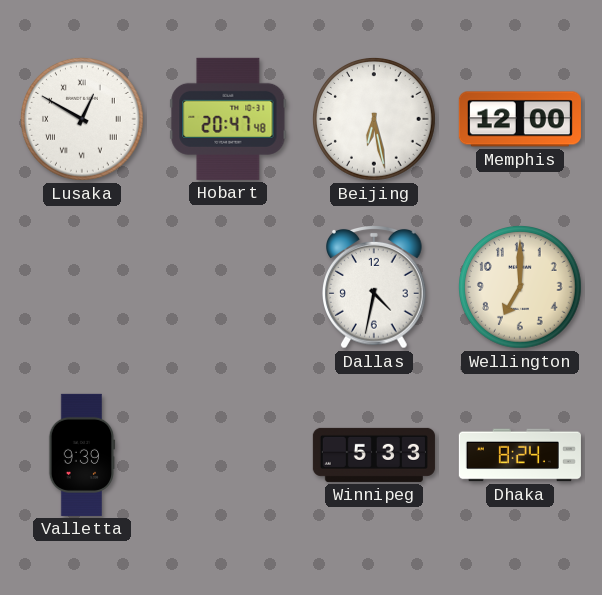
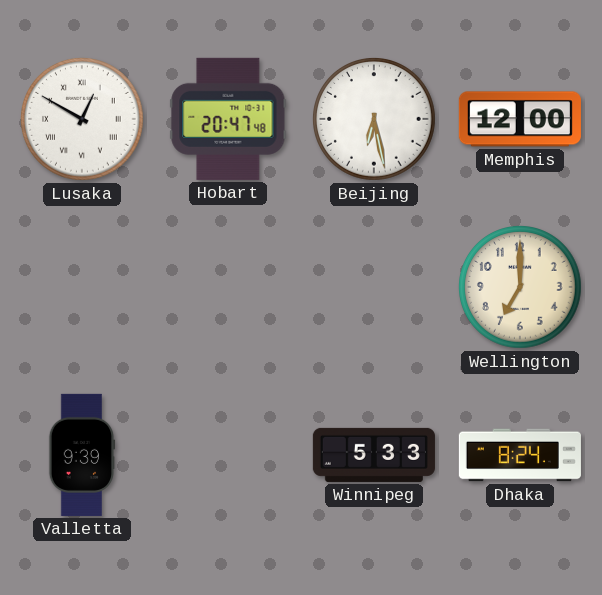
Dallas: 4:32 -> none
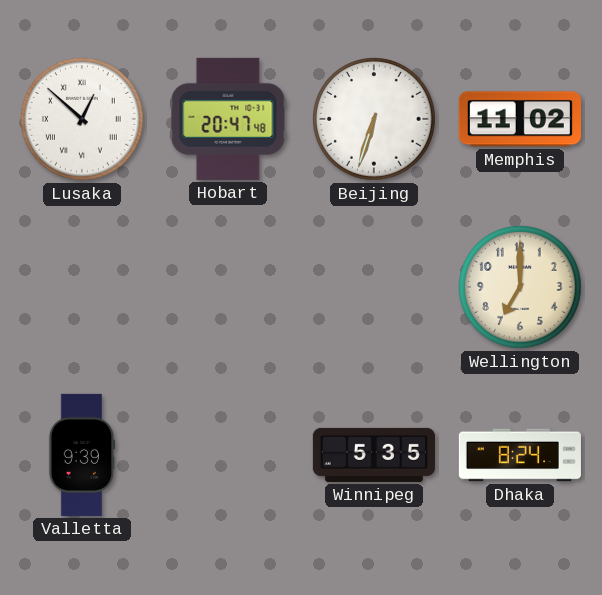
Lusaka: 12:50 -> 12:52
Beijing: 6:28 -> 6:33
Memphis: 12:00 -> 11:02
Winnipeg: 5:33 -> 5:35
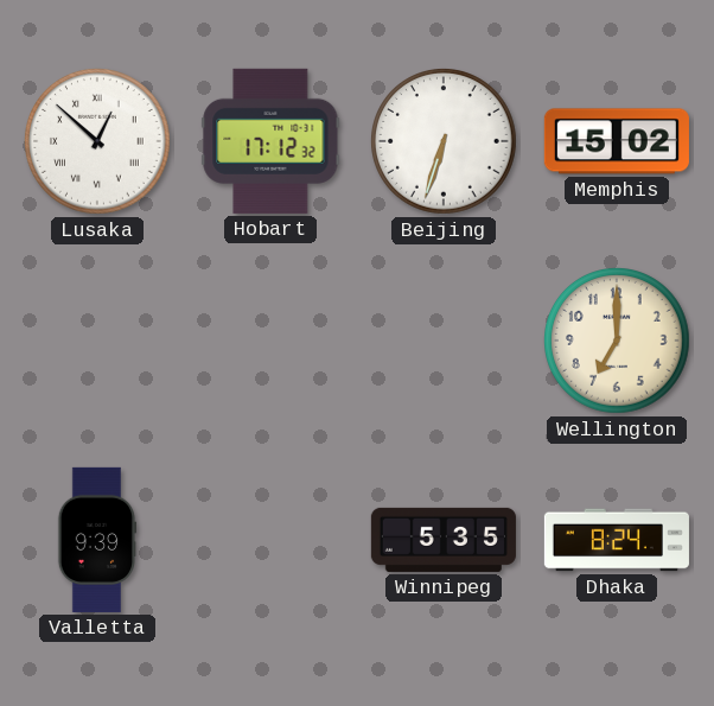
Hobart: 20:47 -> 17:12
Memphis: 11:02 -> 15:02
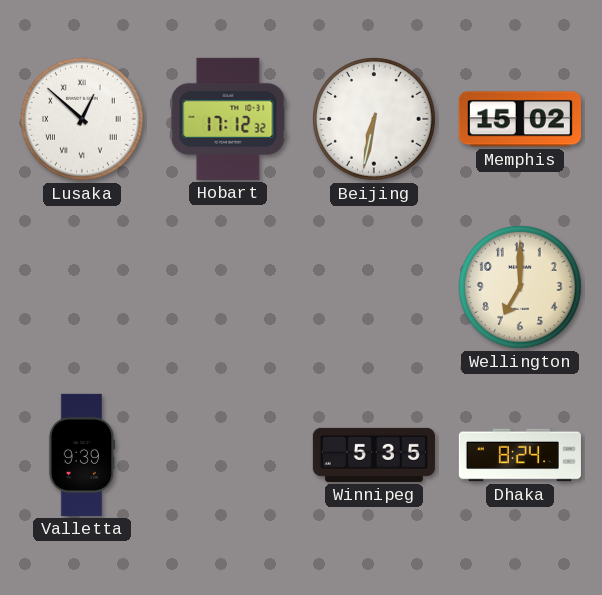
Beijing: 6:33 -> 6:32
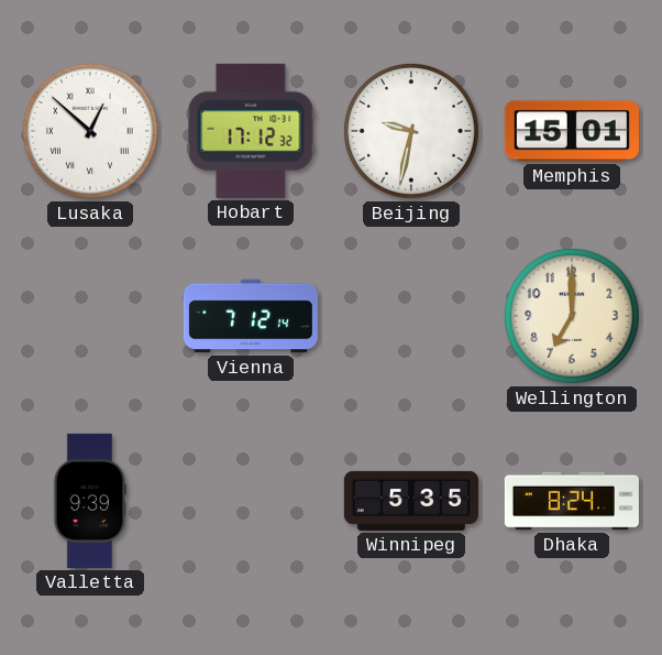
Beijing: 6:32 -> 9:32
Memphis: 15:02 -> 15:01
Vienna: none -> 7:12
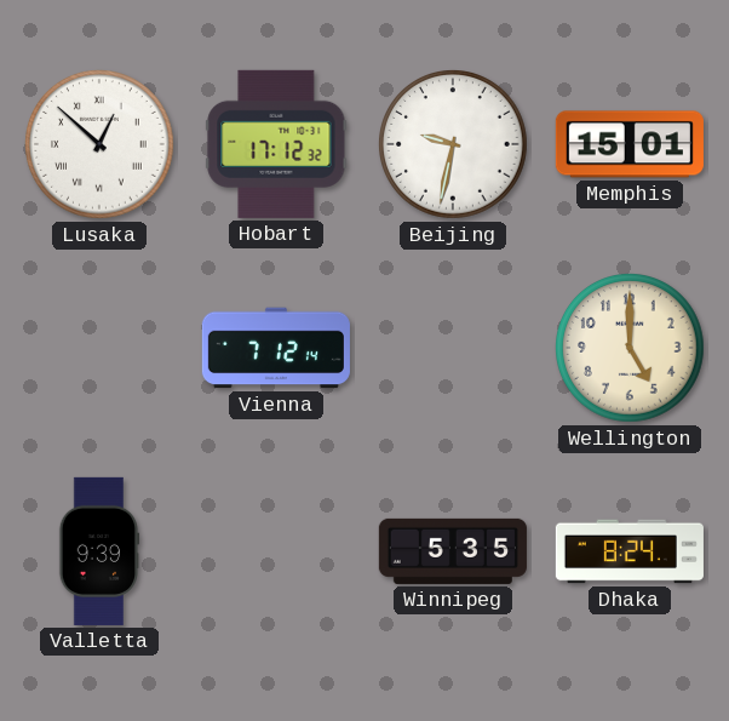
Wellington: 7:00 -> 5:00
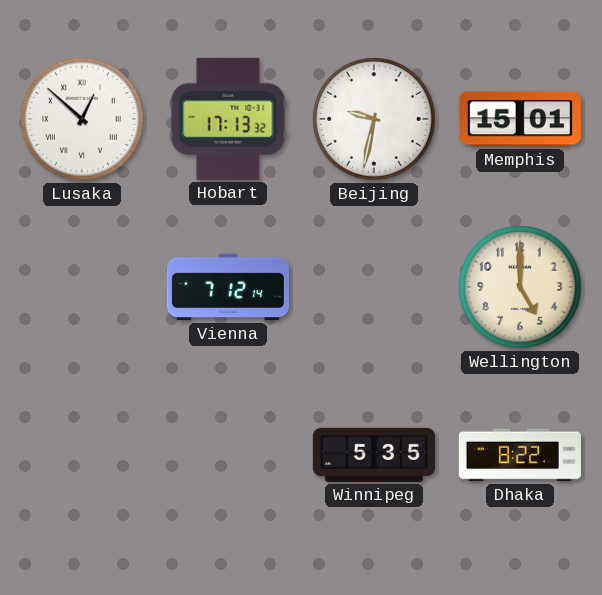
Hobart: 17:12 -> 17:13
Valletta: 9:39 -> none
Dhaka: 8:24 -> 8:22
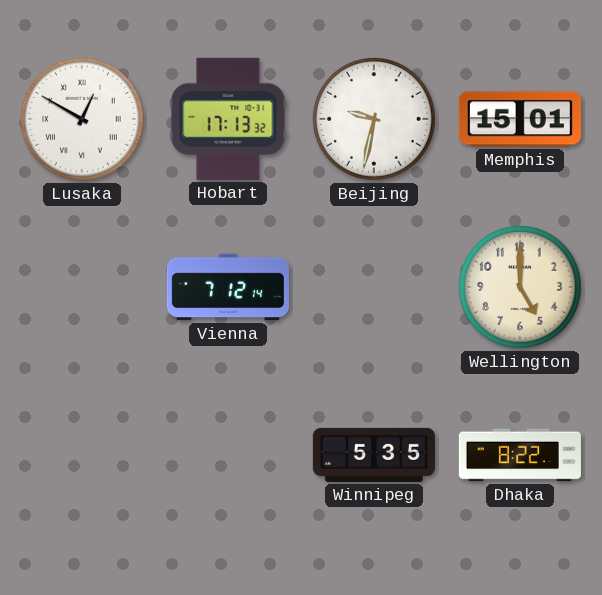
Lusaka: 12:52 -> 12:50
